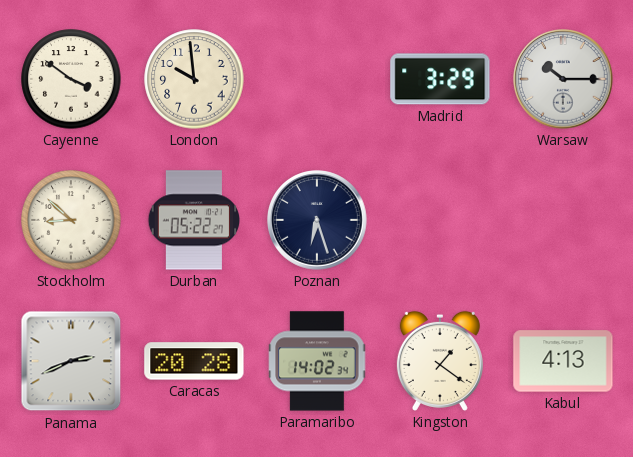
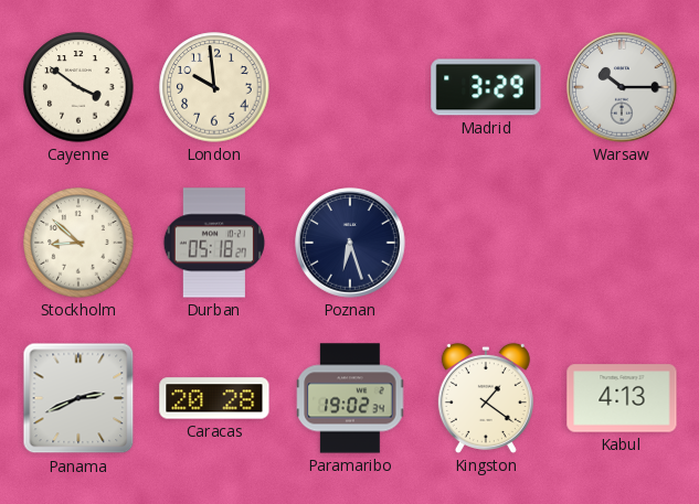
Durban: 05:22 -> 05:18
Paramaribo: 14:02 -> 19:02
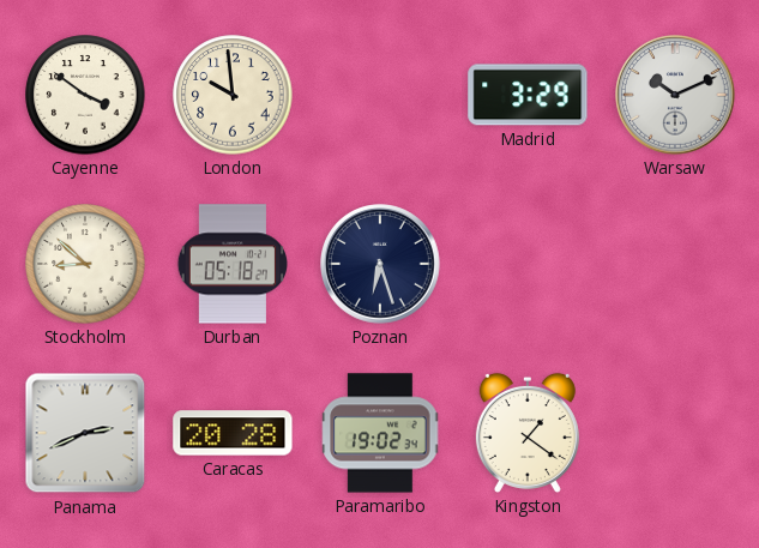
Warsaw: 10:15 -> 10:11
Kabul: 4:13 -> none
